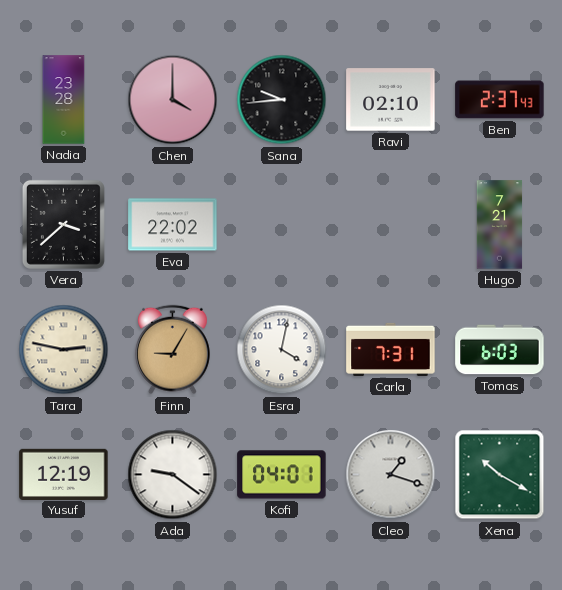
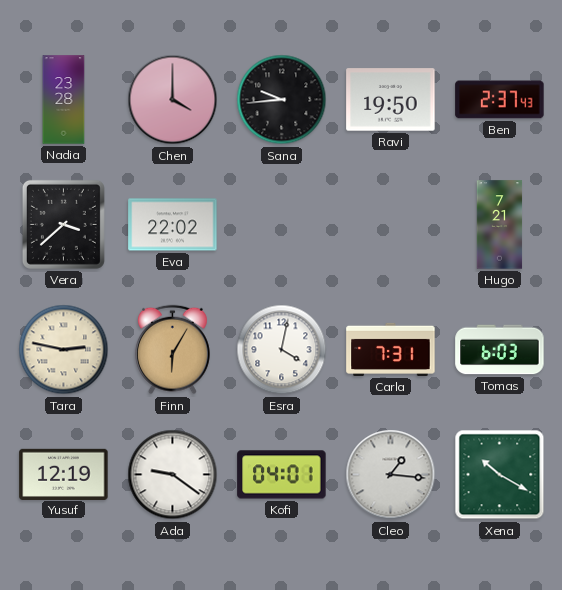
Ravi: 02:10 -> 19:50
Finn: 9:05 -> 6:05
Cleo: 1:18 -> 1:16
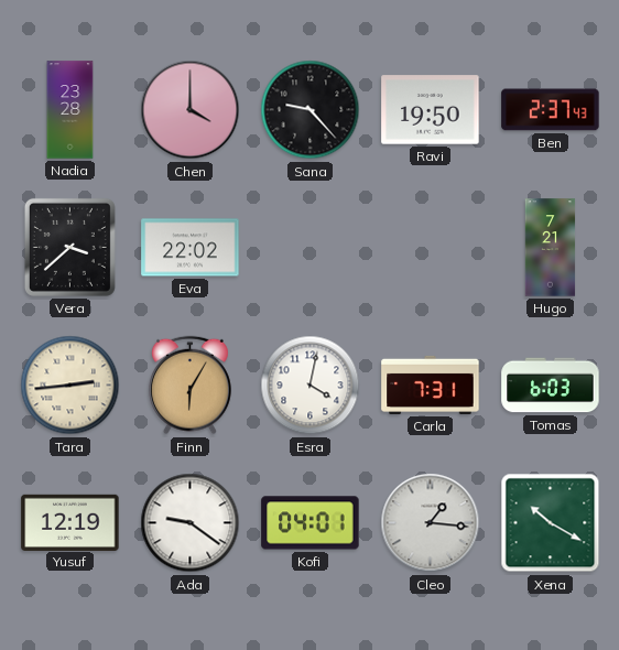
Sana: 9:44 -> 9:23
Tara: 2:47 -> 2:44
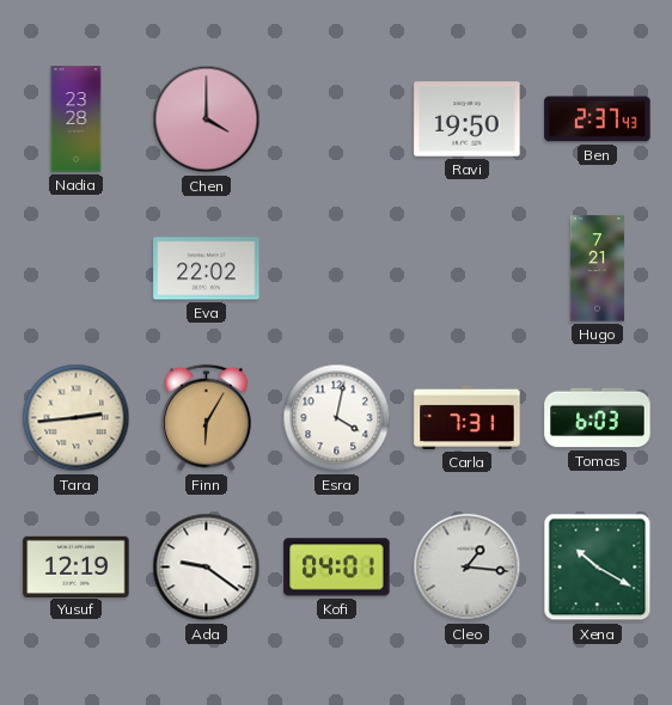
Sana: 9:23 -> none
Vera: 3:38 -> none
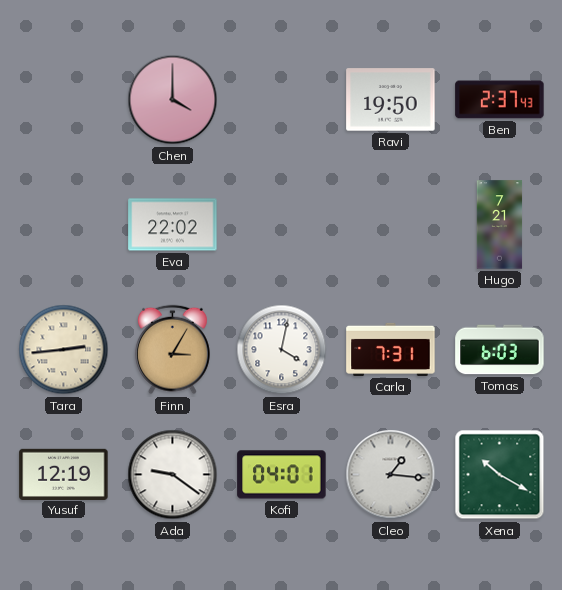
Nadia: 23:28 -> none
Finn: 6:05 -> 3:05
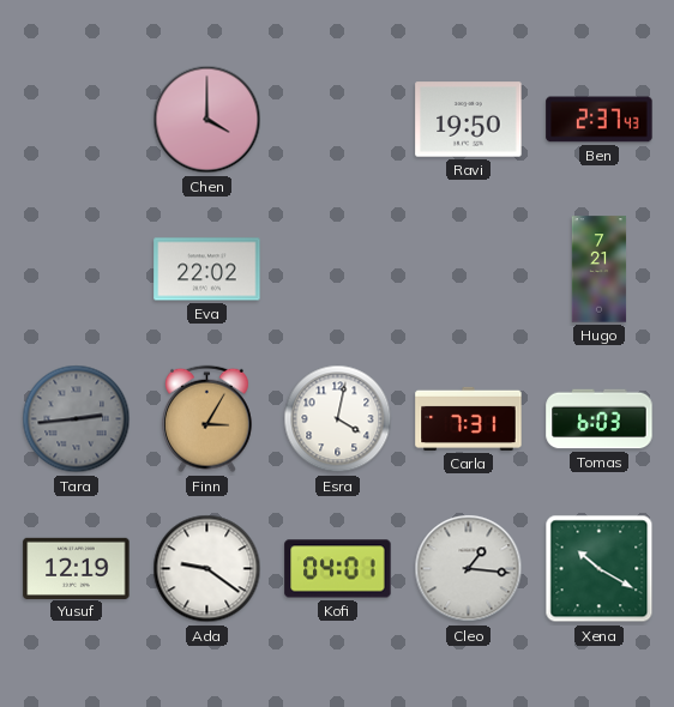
Tara dial: cream -> grey
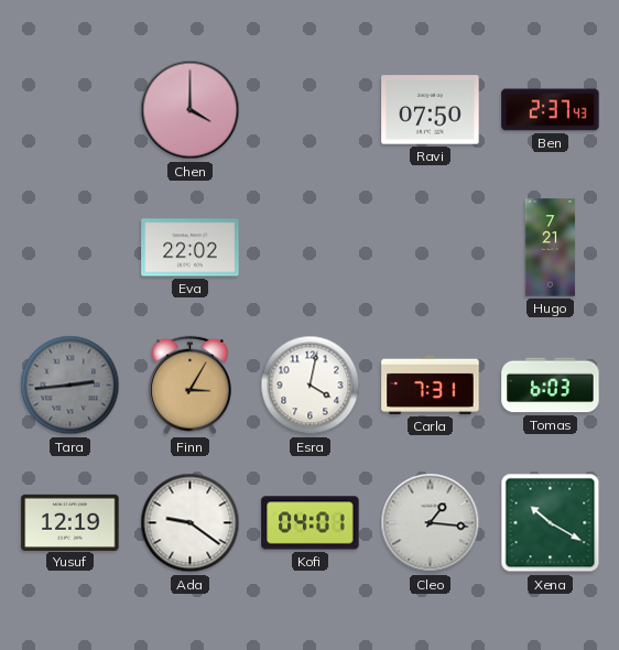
Ravi: 19:50 -> 07:50
